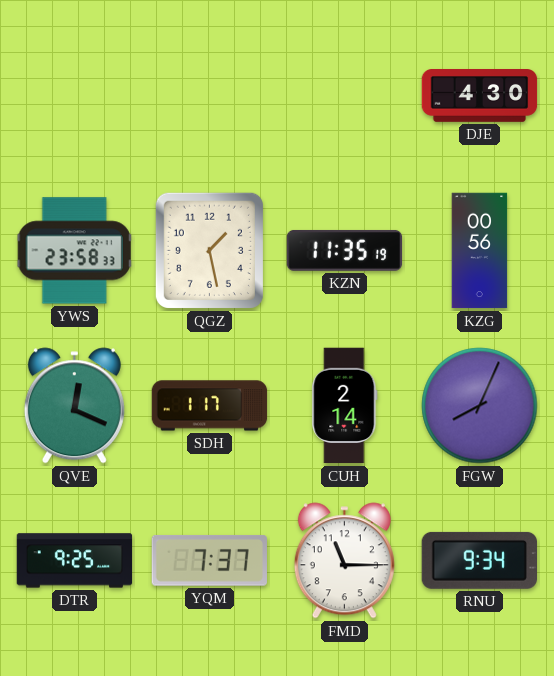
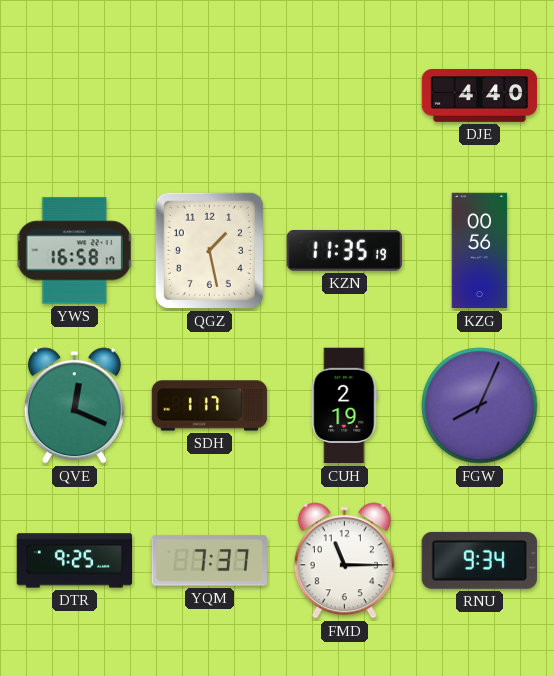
DJE: 4:30 -> 4:40
YWS: 23:58 -> 16:58
CUH: 2:14 -> 2:19
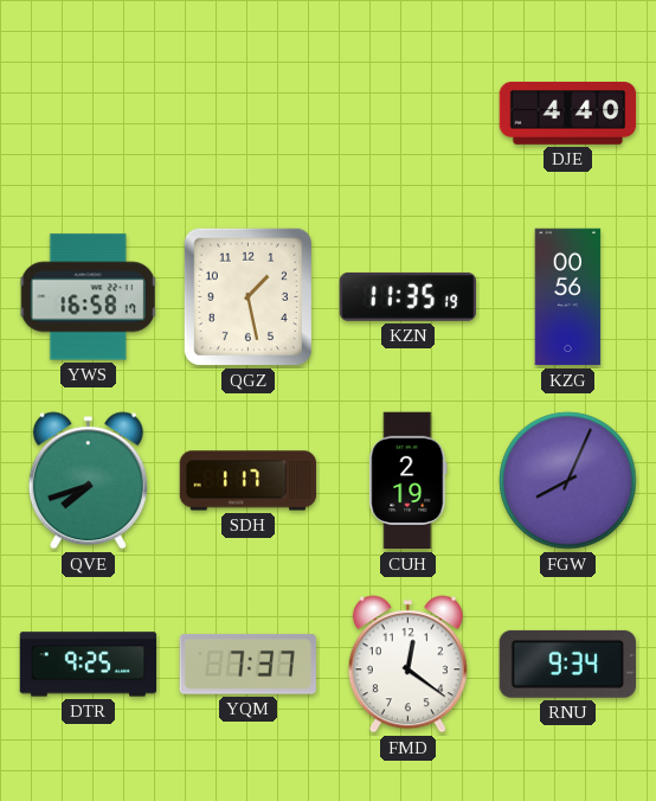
QVE: 12:19 -> 7:42
FMD: 11:15 -> 12:21
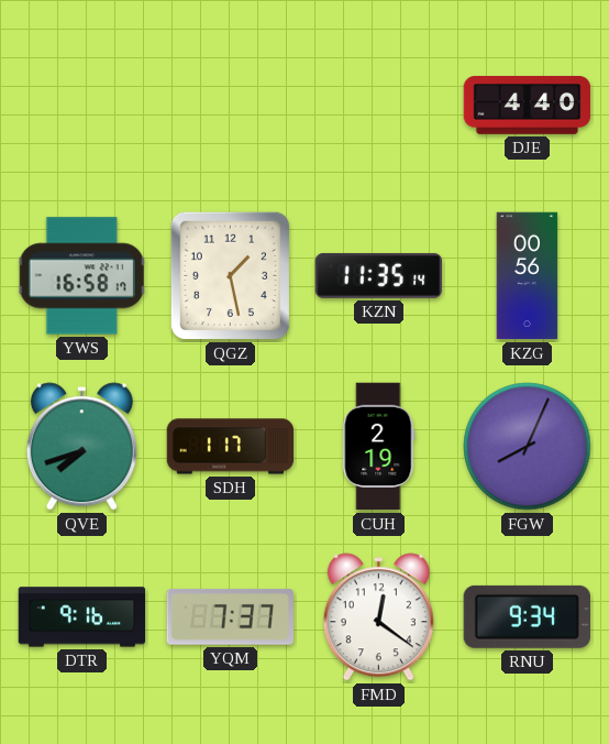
KZN: 11:35:19 -> 11:35:14
DTR: 9:25 -> 9:16
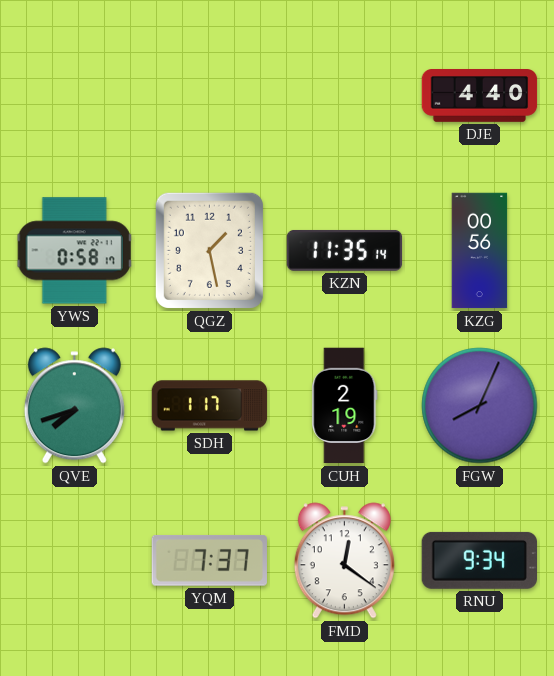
YWS: 16:58 -> 0:58
DTR: 9:16 -> none
